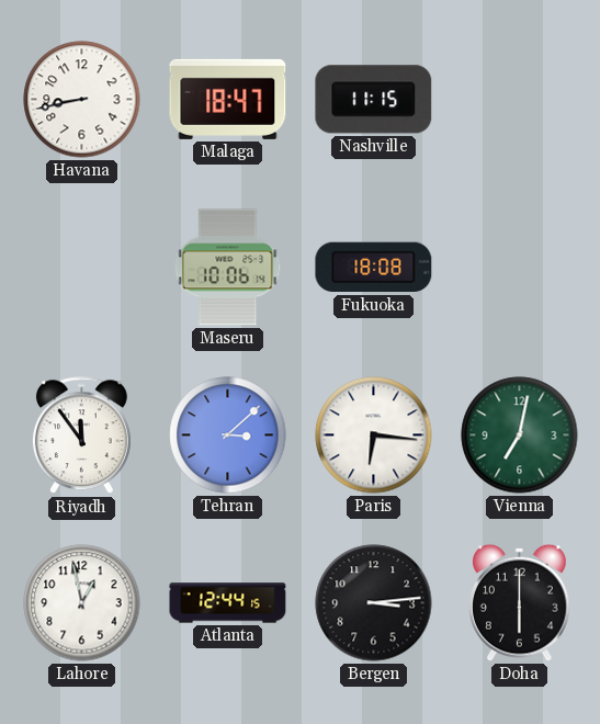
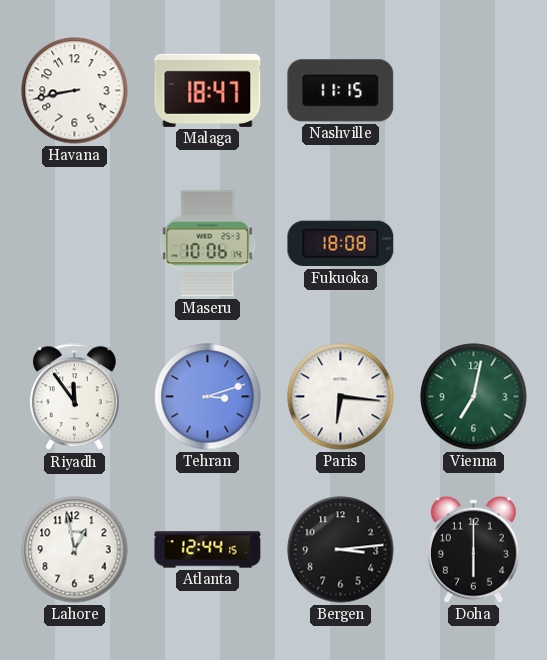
Tehran: 3:08 -> 3:12
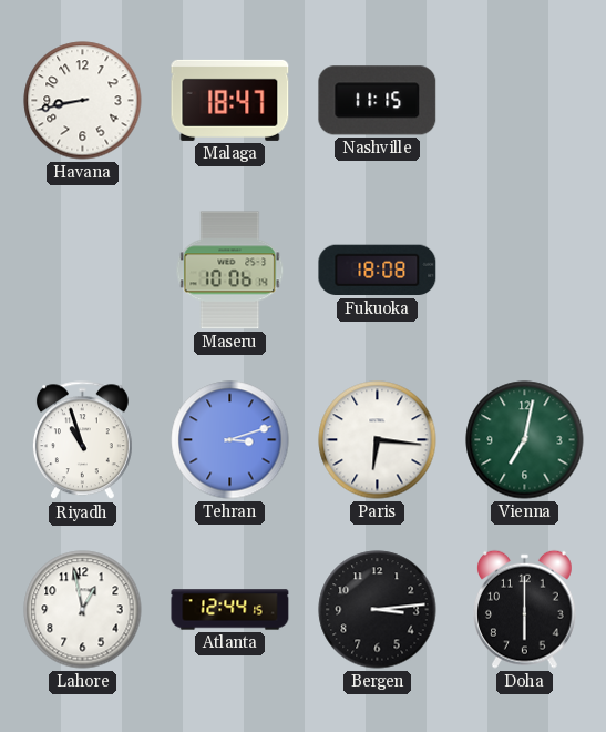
Riyadh: 11:54 -> 10:57
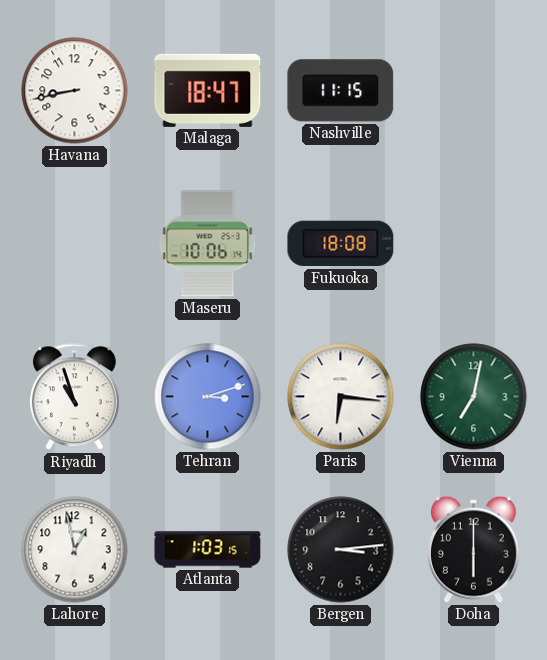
Atlanta: 12:44 -> 1:03
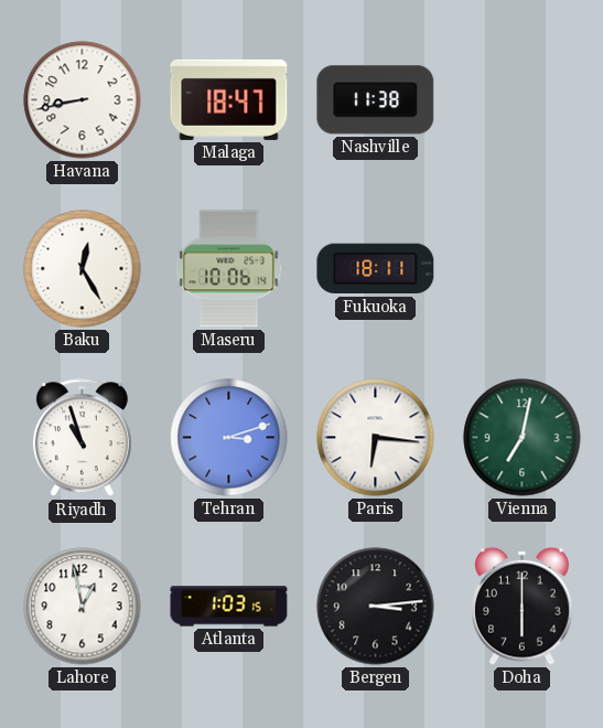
Nashville: 11:15 -> 11:38
Baku: none -> 12:25
Fukuoka: 18:08 -> 18:11
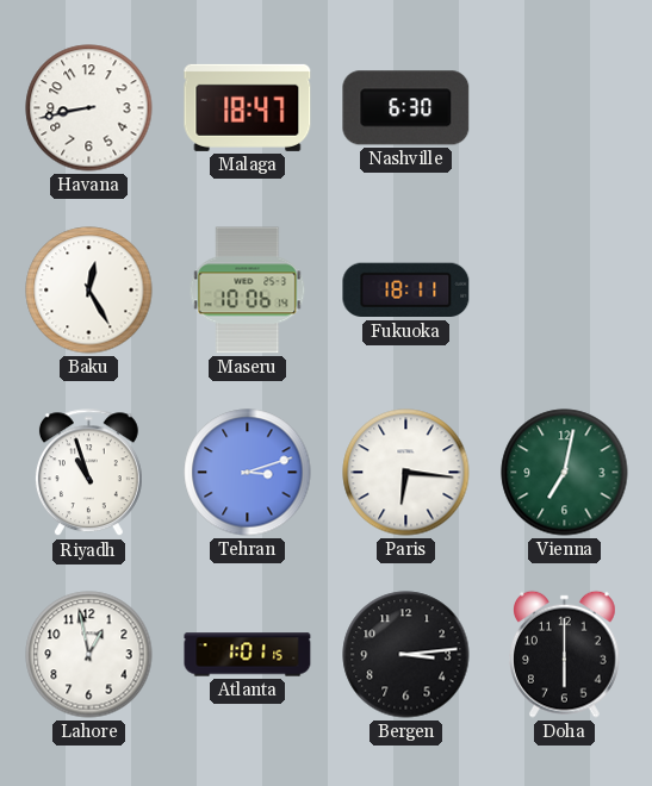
Nashville: 11:38 -> 6:30
Atlanta: 1:03 -> 1:01
